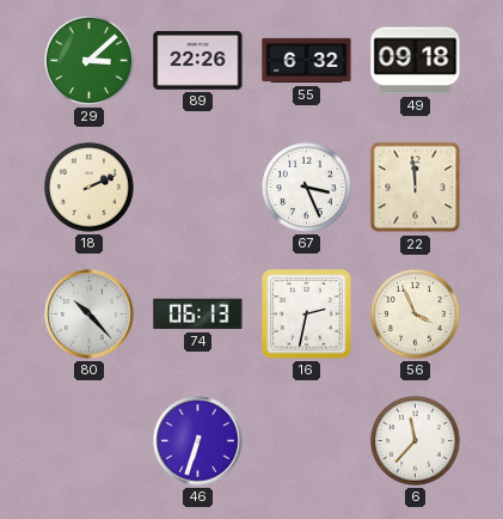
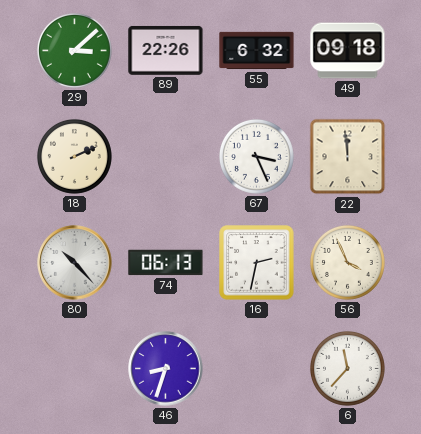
46: 6:33 -> 8:33
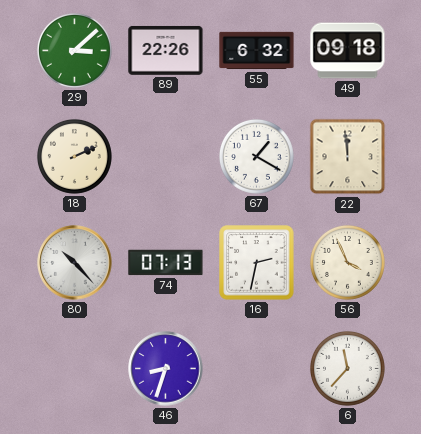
67: 3:26 -> 1:20
74: 06:13 -> 07:13
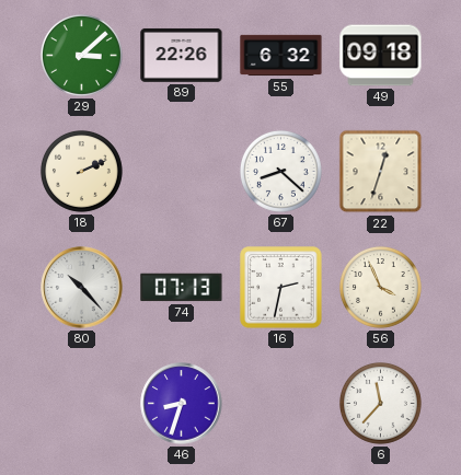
67: 1:20 -> 8:22
22: 11:59 -> 12:33
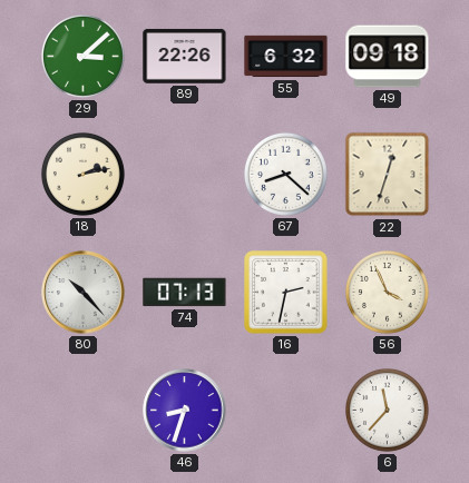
18: 2:11 -> 2:13
